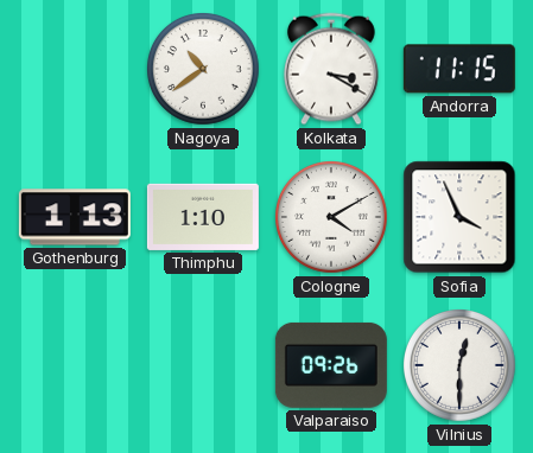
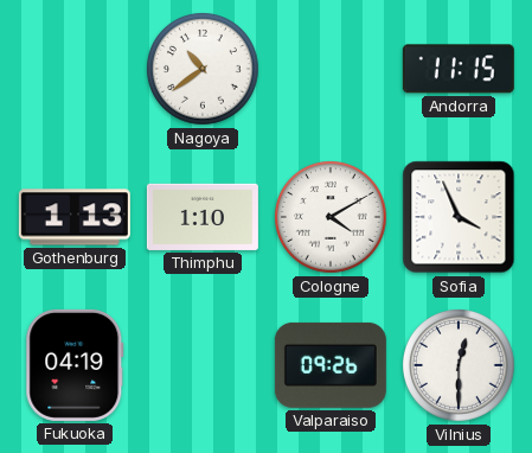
Kolkata: 3:20 -> none
Fukuoka: none -> 04:19
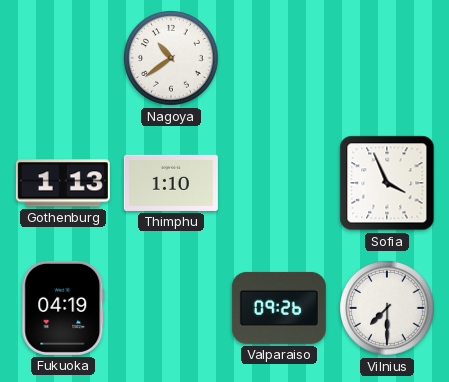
Andorra: 11:15 -> none
Cologne: 4:10 -> none
Vilnius: 12:30 -> 7:30
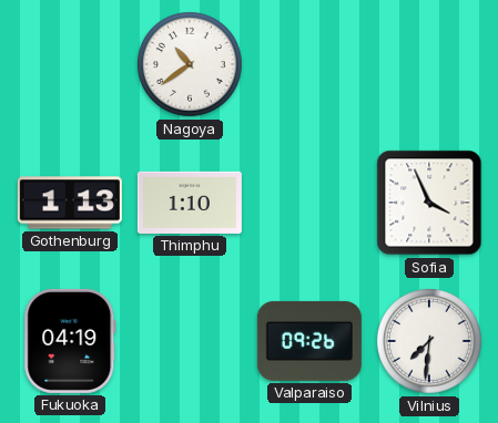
Vilnius: 7:30 -> 7:31
